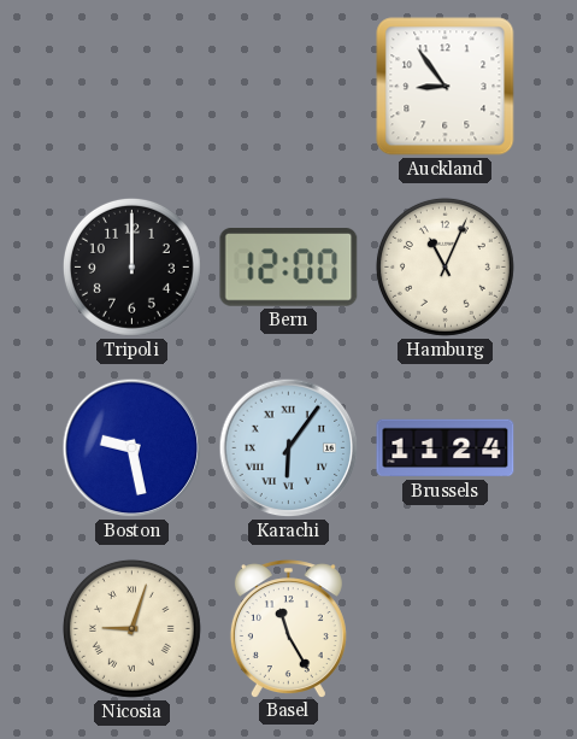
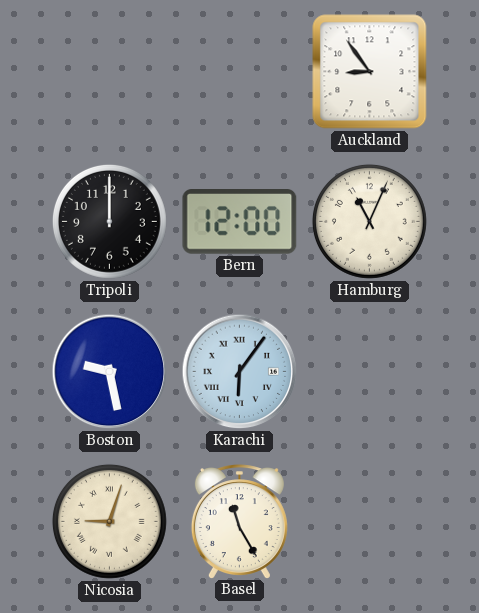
Brussels: 11:24 -> none
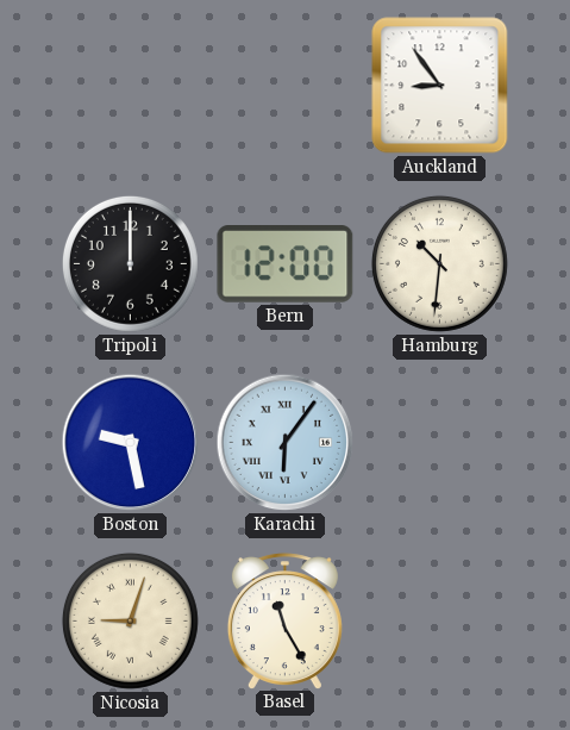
Hamburg: 11:04 -> 10:31
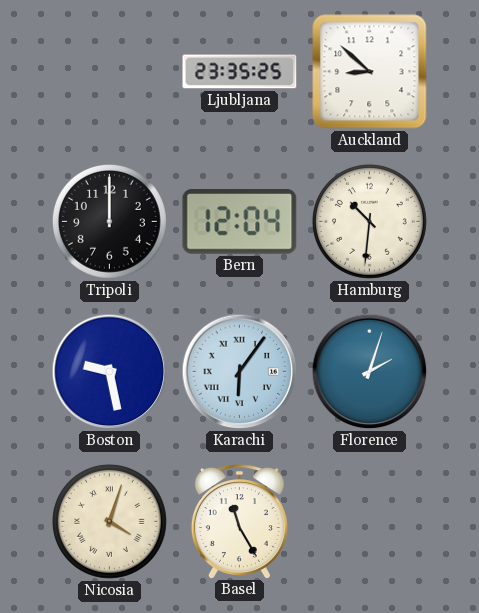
Ljubljana: none -> 23:35
Auckland: 8:54 -> 8:52
Bern: 12:00 -> 12:04
Florence: none -> 2:03
Nicosia: 9:03 -> 4:03
